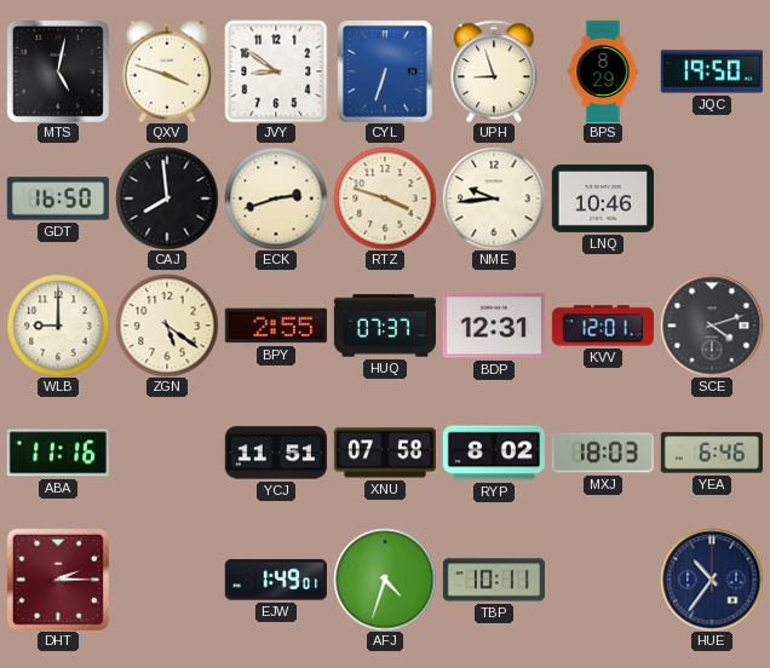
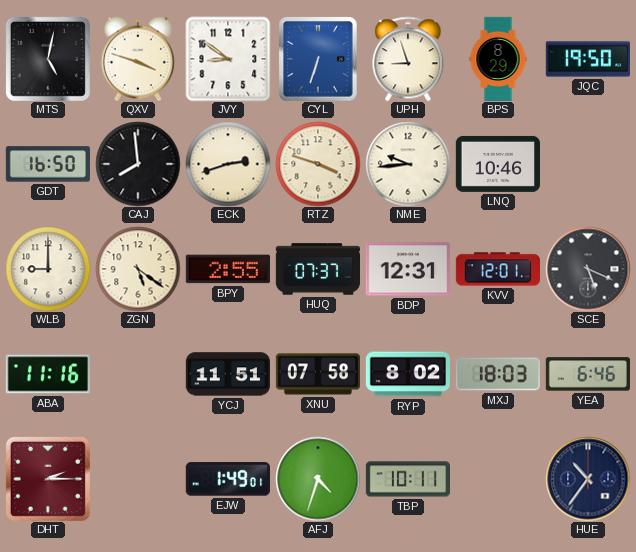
SCE: 4:12 -> 5:19
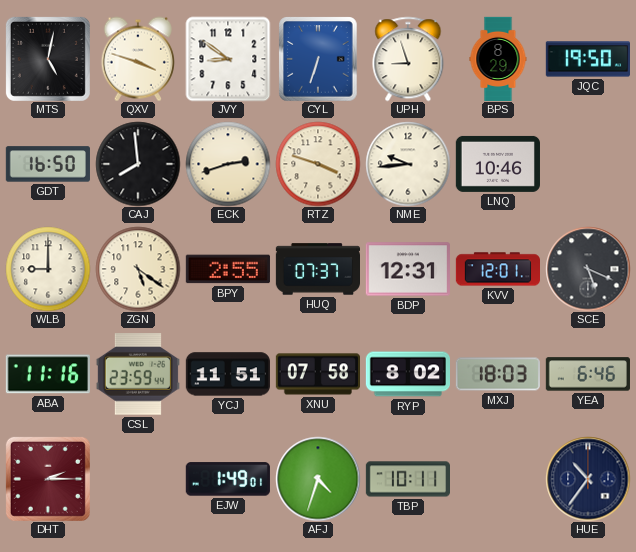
CSL: none -> 23:59
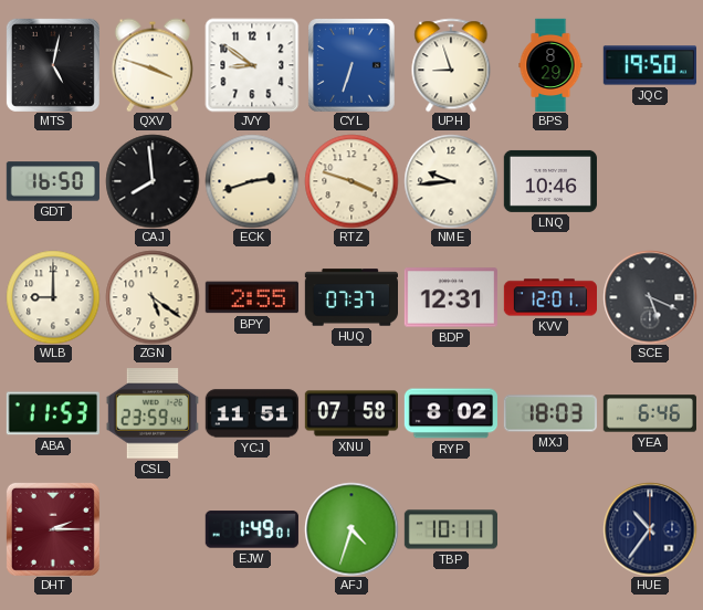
ABA: 11:16 -> 11:53
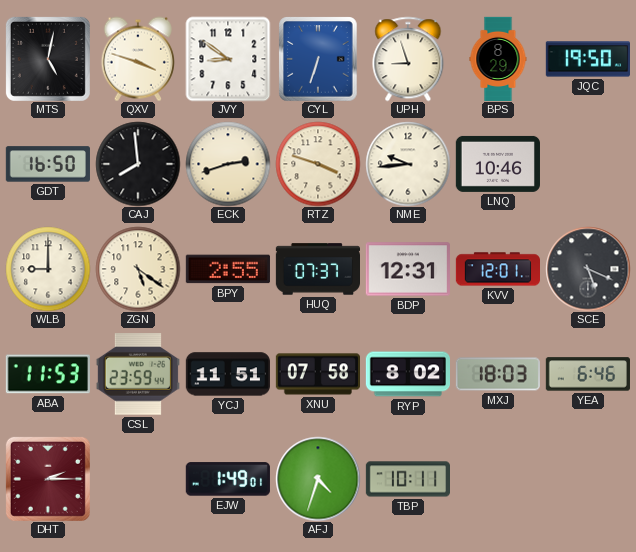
HUE: 10:36 -> none
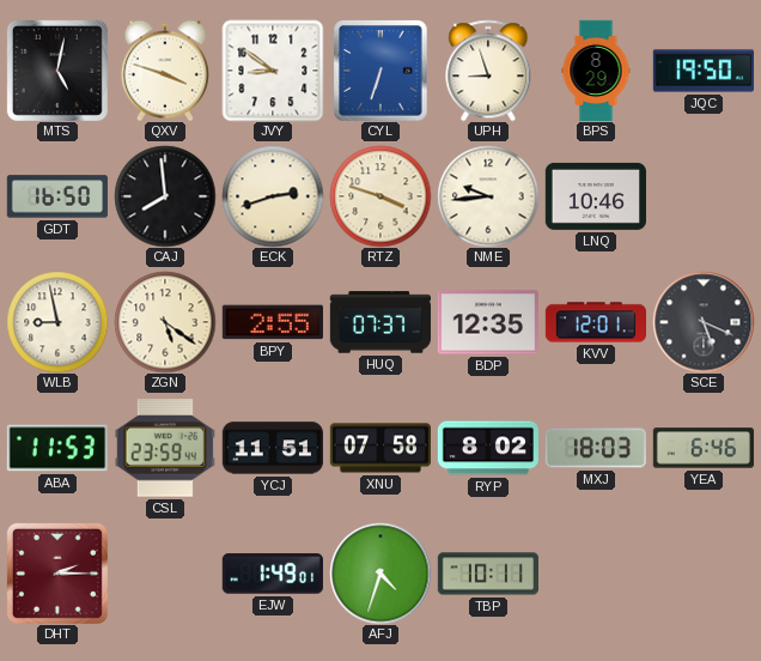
WLB: 9:00 -> 8:58
BDP: 12:31 -> 12:35
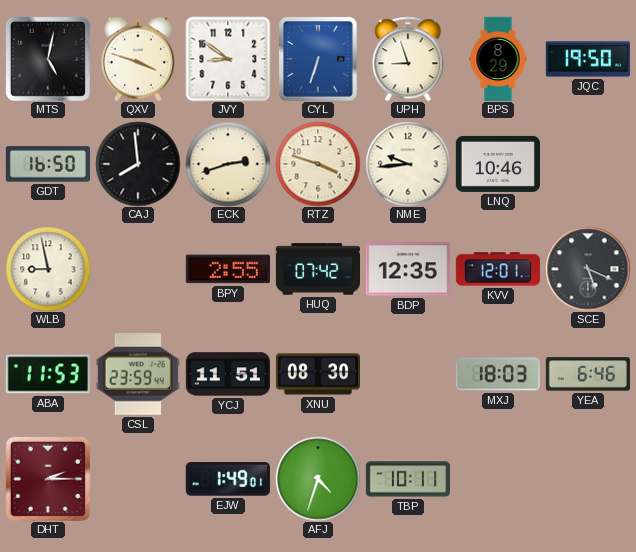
ZGN: 5:21 -> none
HUQ: 07:37 -> 07:42
XNU: 07:58 -> 08:30
RYP: 8:02 -> none
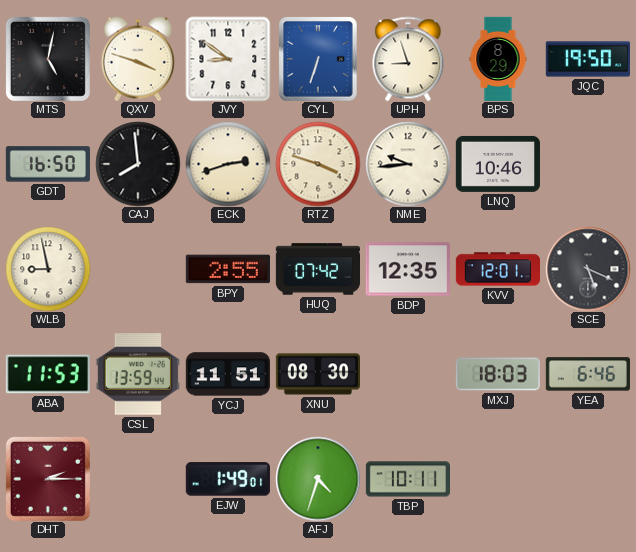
CSL: 23:59 -> 13:59
